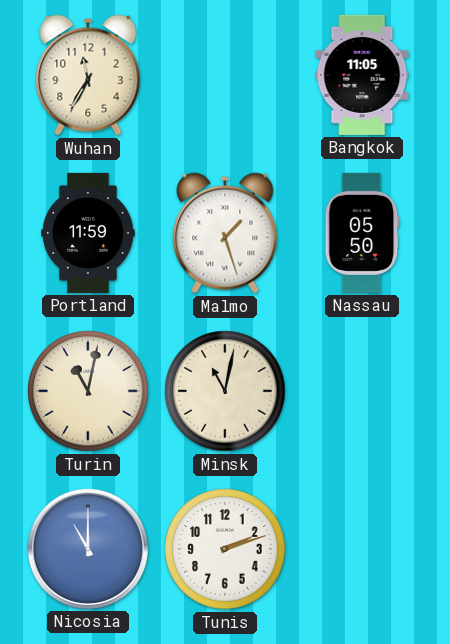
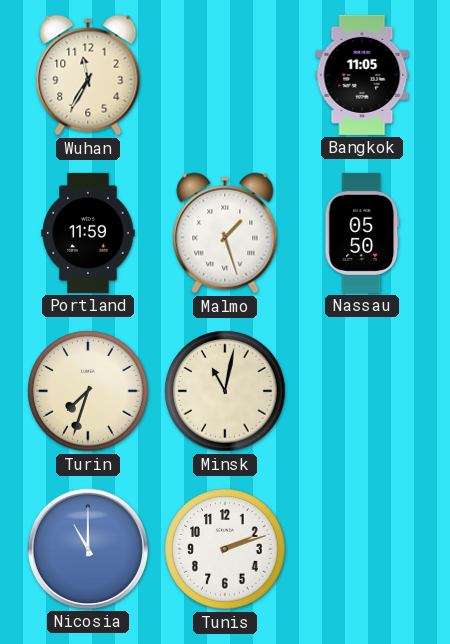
Turin: 11:02 -> 7:33
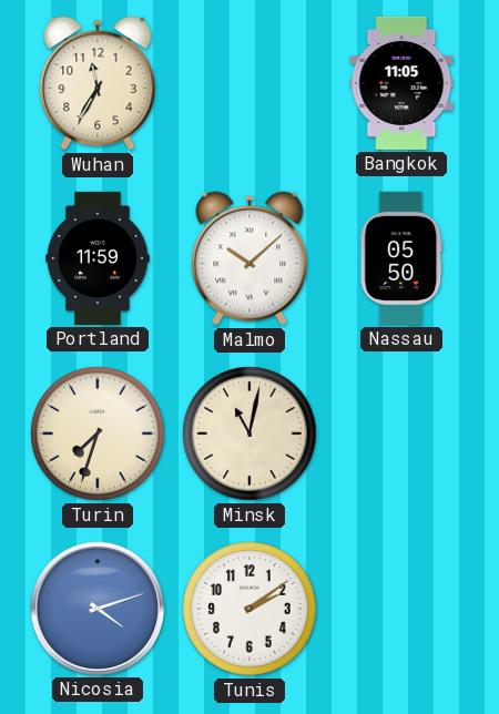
Malmo: 1:27 -> 10:08
Nicosia: 11:00 -> 4:12
Tunis: 2:12 -> 2:09
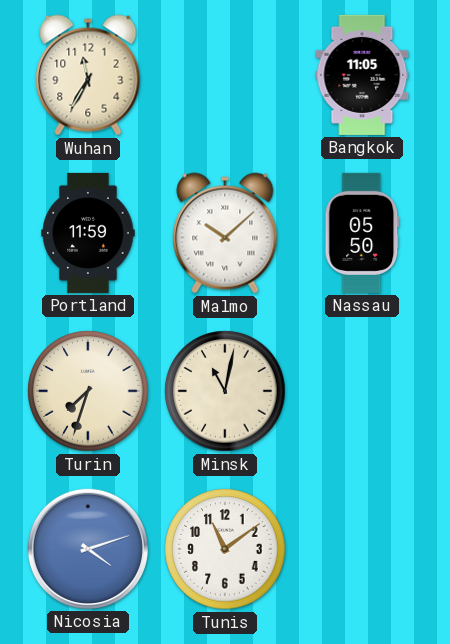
Tunis: 2:09 -> 11:09
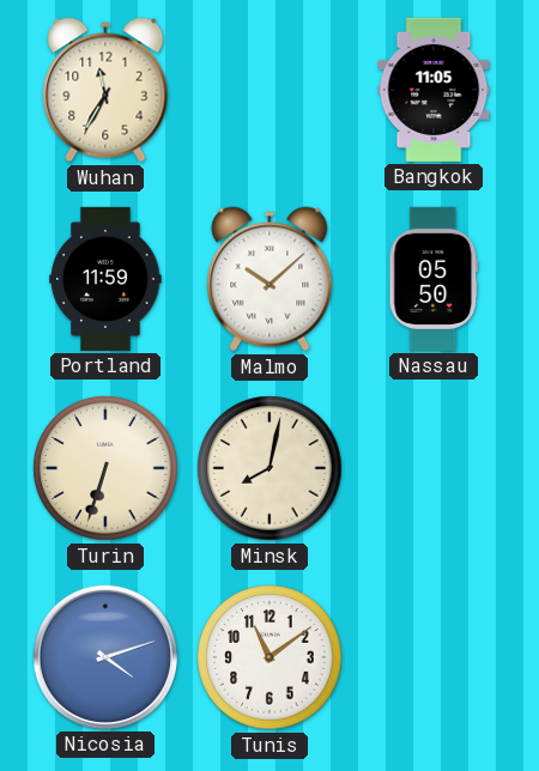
Turin: 7:33 -> 6:33
Minsk: 11:02 -> 8:02
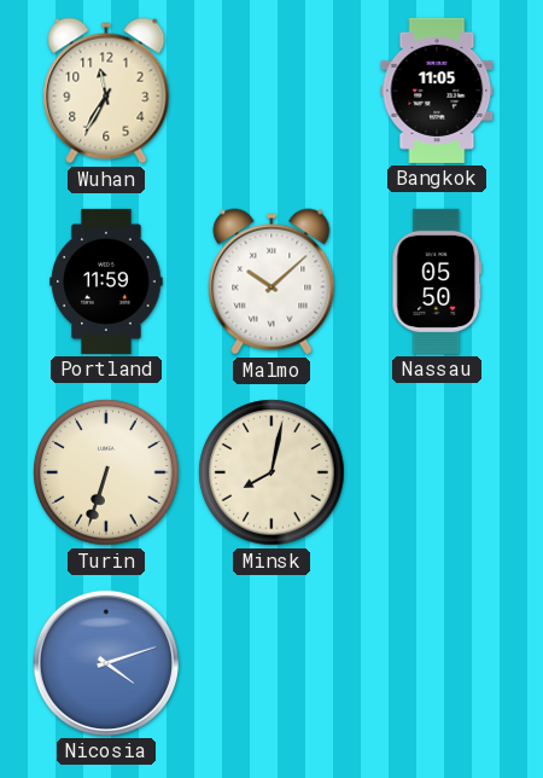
Tunis: 11:09 -> none
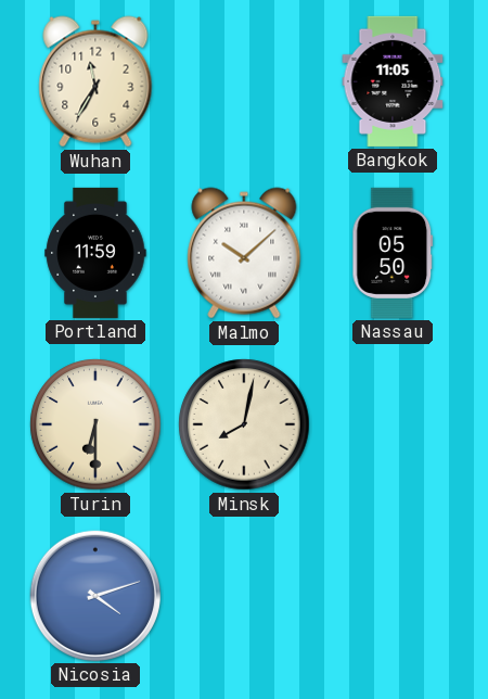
Turin: 6:33 -> 6:30
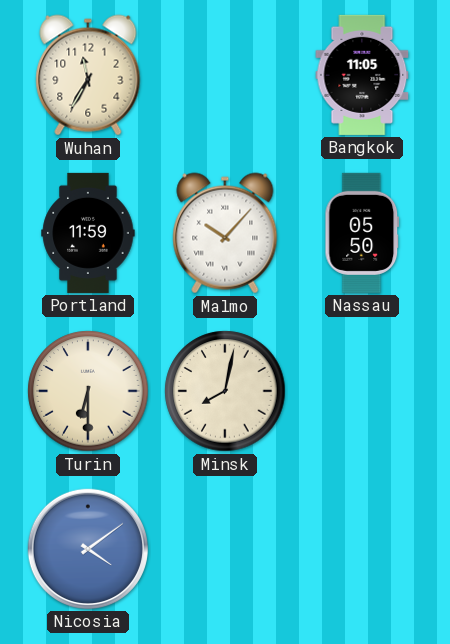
Malmo: 10:08 -> 10:07
Nicosia: 4:12 -> 4:09
